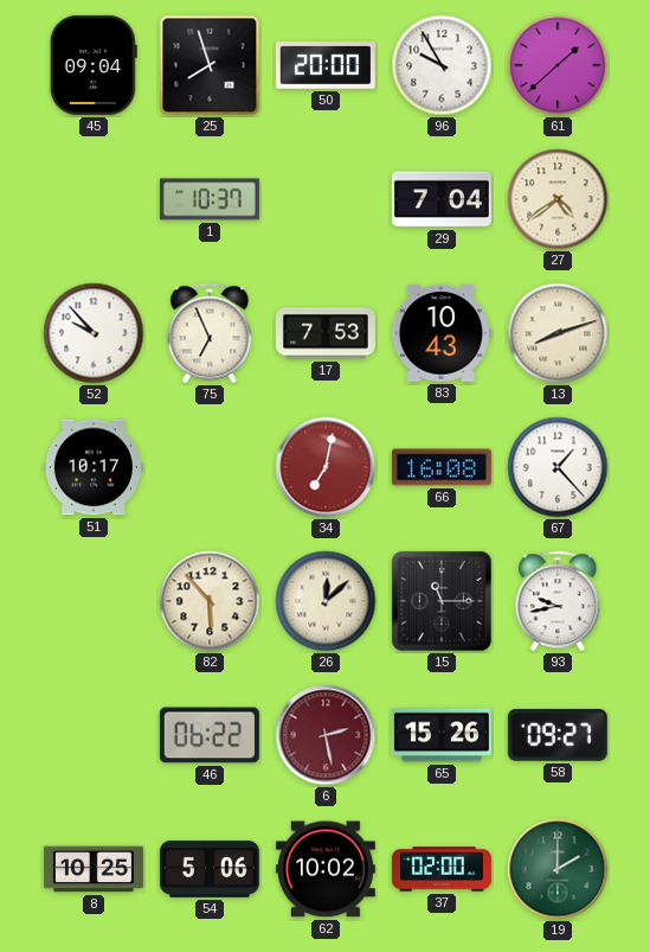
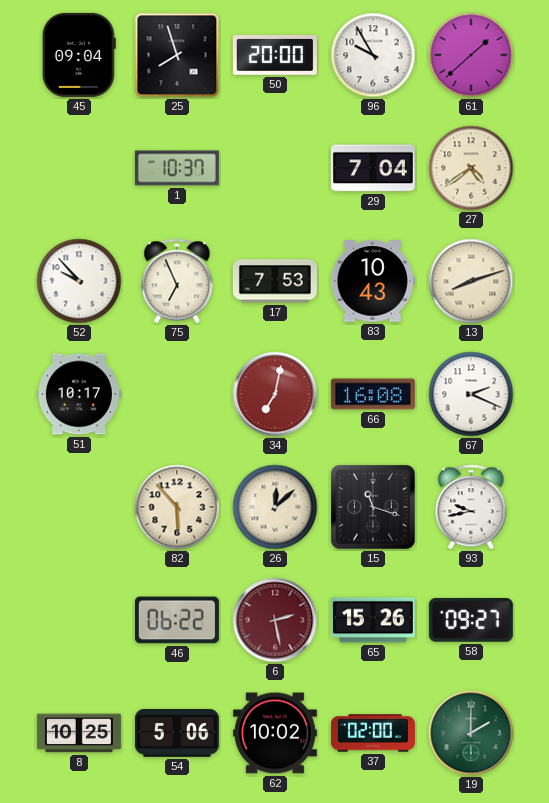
67: 1:23 -> 2:19
15: 11:15 -> 11:18
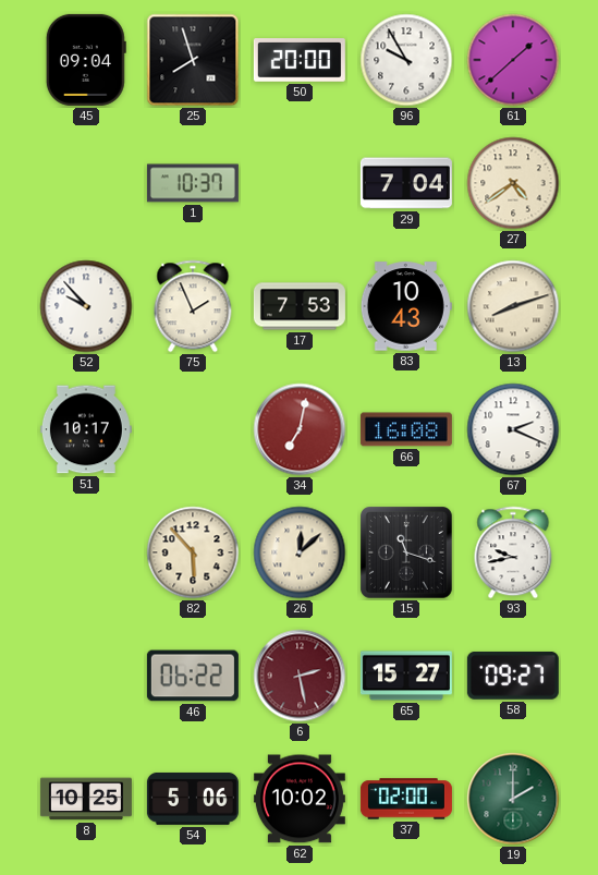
75: 6:56 -> 1:56
65: 15:26 -> 15:27
